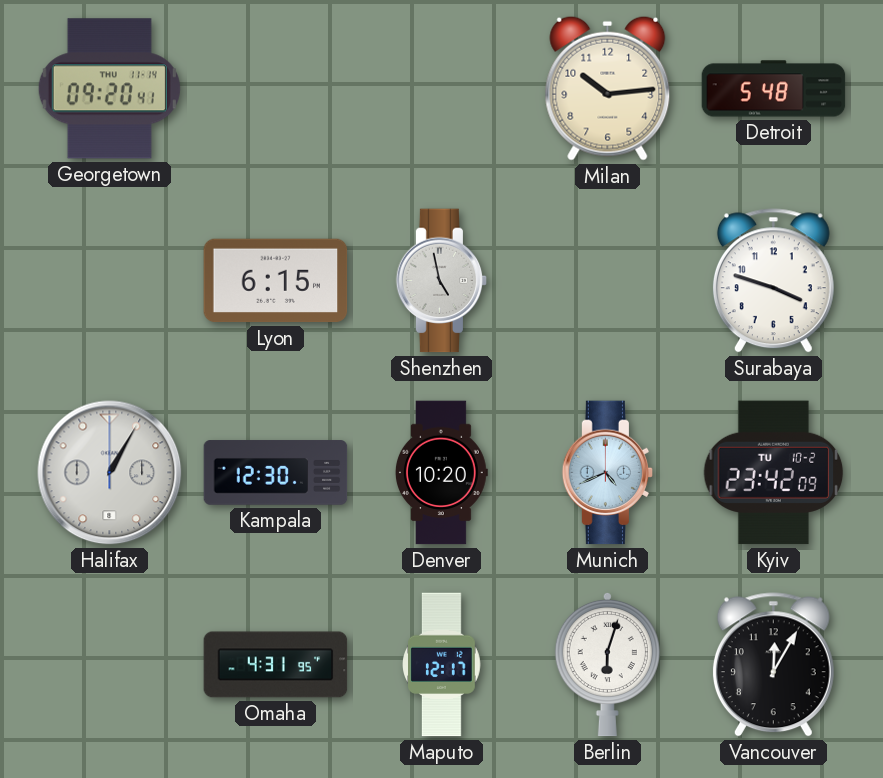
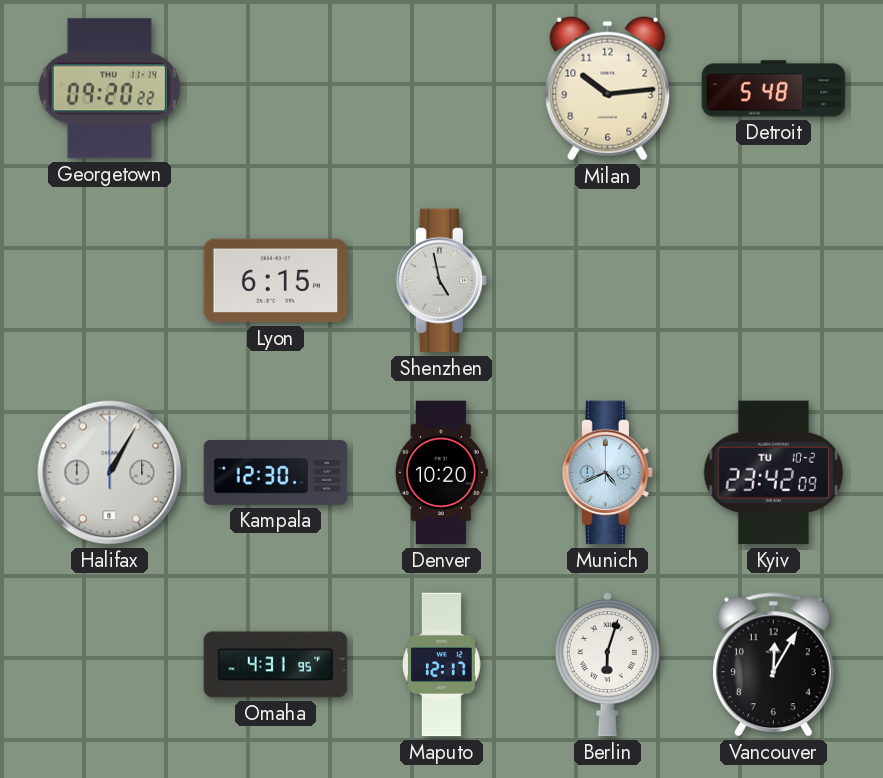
Georgetown: 09:20:41 -> 09:20:22
Surabaya: 3:48 -> none
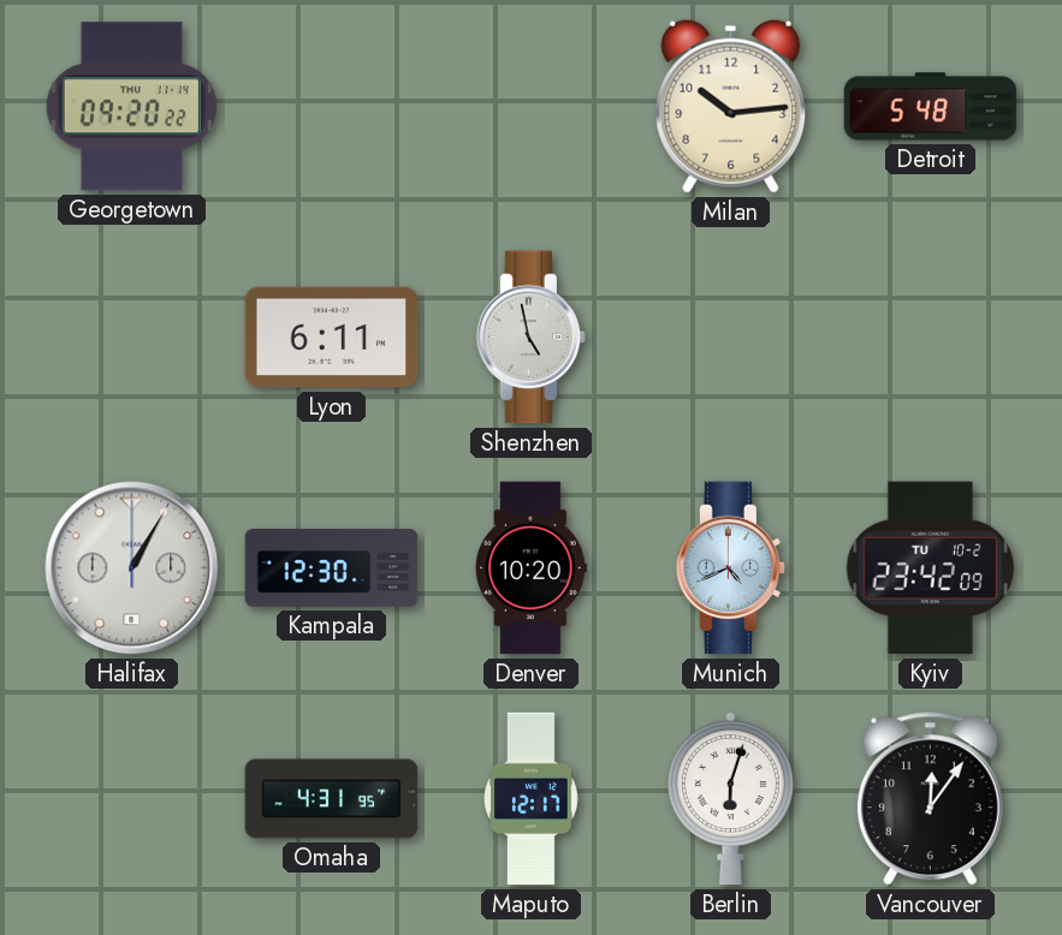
Lyon: 6:15 -> 6:11
Vancouver: 12:05 -> 12:06
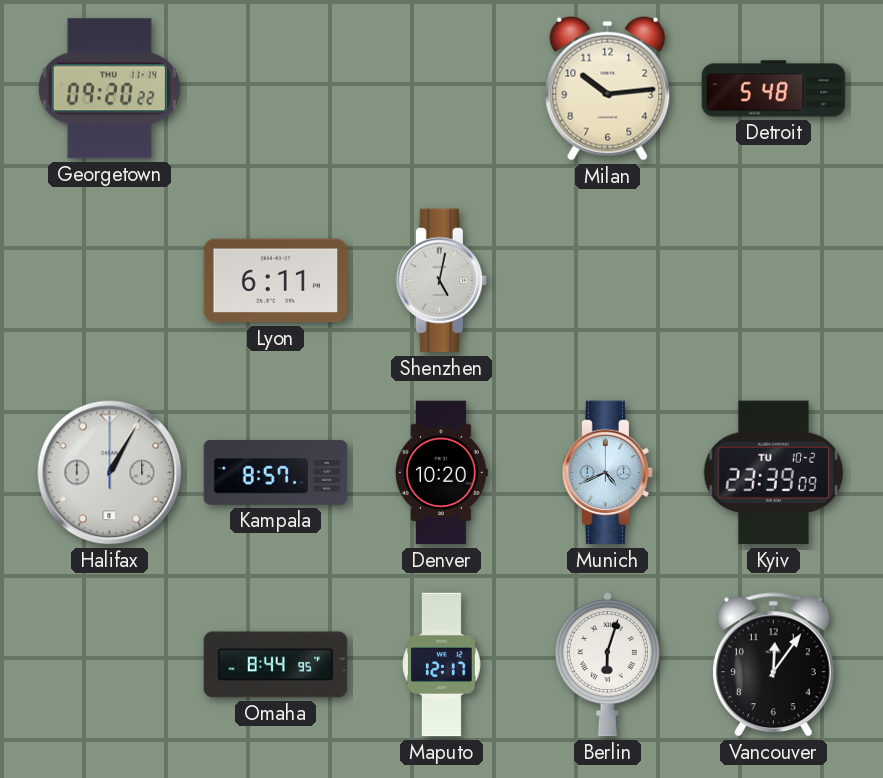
Shenzhen: 4:58 -> 5:02
Kampala: 12:30 -> 8:57
Kyiv: 23:42 -> 23:39
Omaha: 4:31 -> 8:44
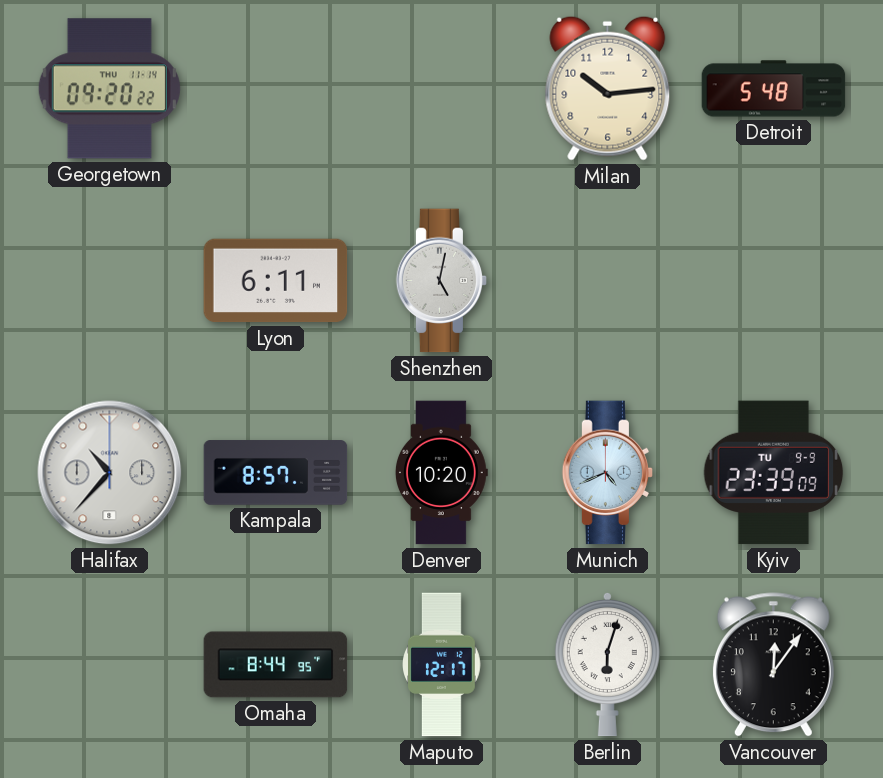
Halifax: 1:05 -> 10:37
Kyiv date: TU 10-2 -> TU 9-9
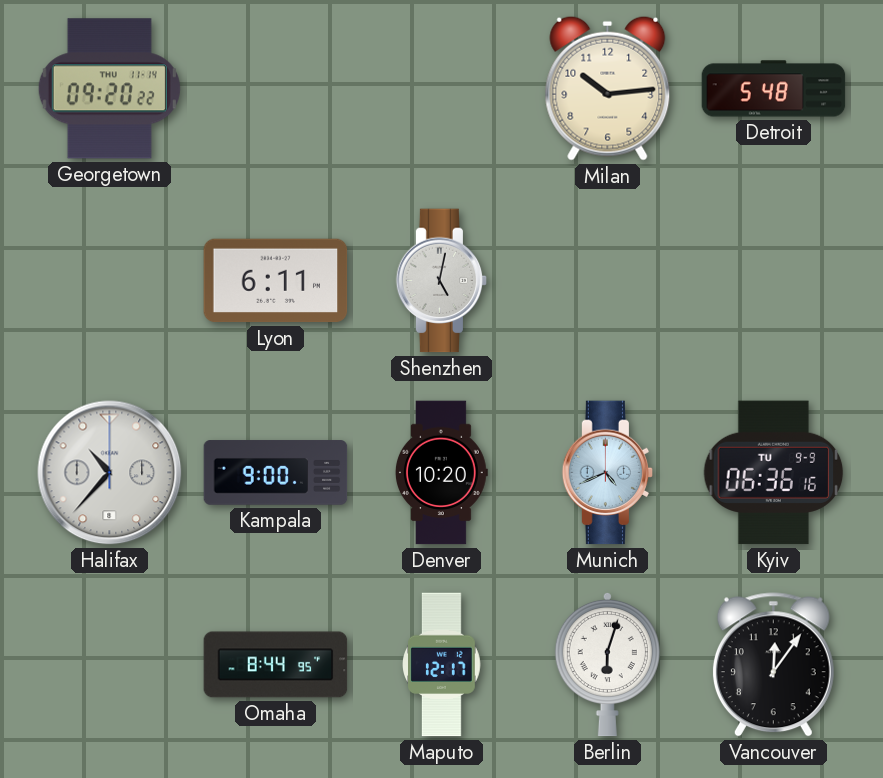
Kampala: 8:57 -> 9:00
Kyiv: 23:39 -> 06:36
